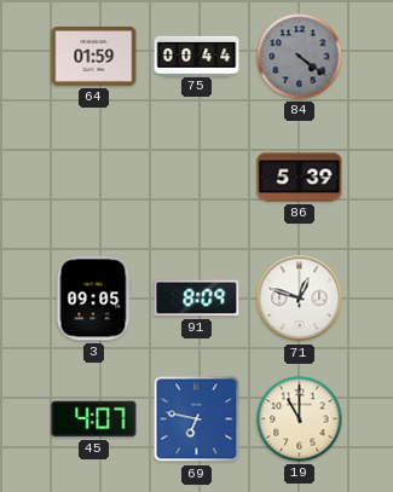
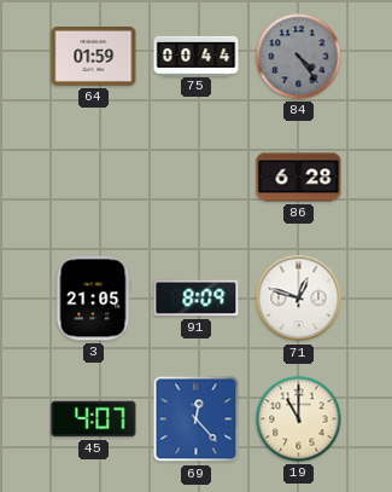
84: 4:21 -> 4:24
86: 5:39 -> 6:28
3: 09:05 -> 21:05
69: 6:47 -> 12:23
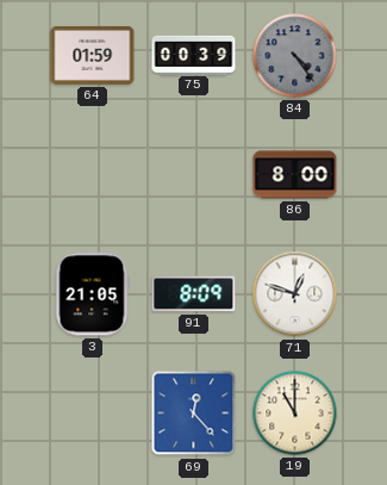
75: 00:44 -> 00:39
86: 6:28 -> 8:00
45: 4:07 -> none
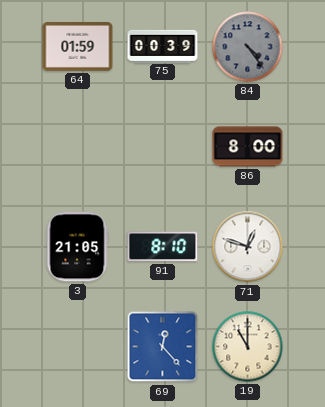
91: 8:09 -> 8:10
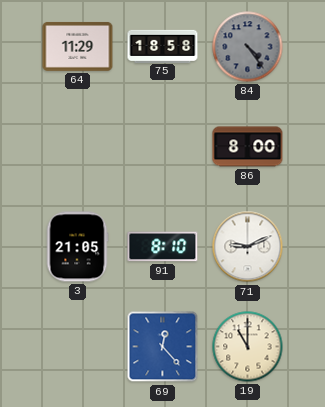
64: 01:59 -> 11:29
75: 00:39 -> 18:58
71: 12:48 -> 9:11
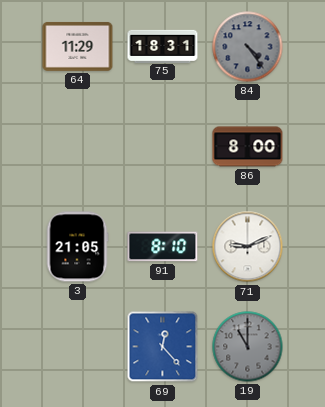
75: 18:58 -> 18:31
19 dial: cream -> grey
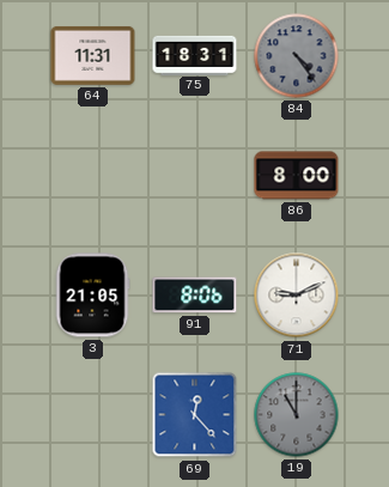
64: 11:29 -> 11:31
91: 8:10 -> 8:06
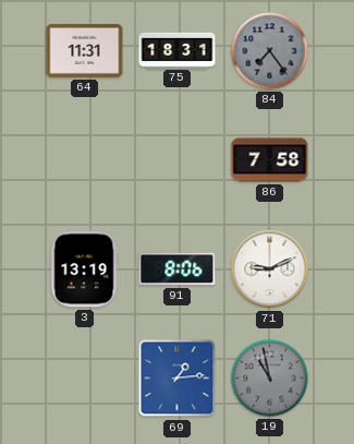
84: 4:24 -> 7:24
86: 8:00 -> 7:58
3: 21:05 -> 13:19
69: 12:23 -> 1:14
19: 11:00 -> 10:58
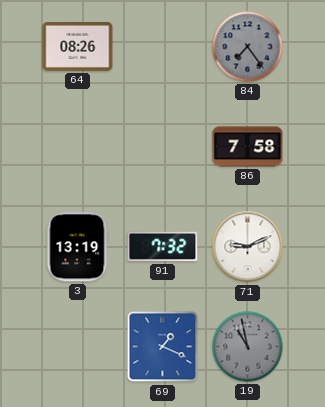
64: 11:31 -> 08:26
75: 18:31 -> none
91: 8:06 -> 7:32
69: 1:14 -> 1:19
